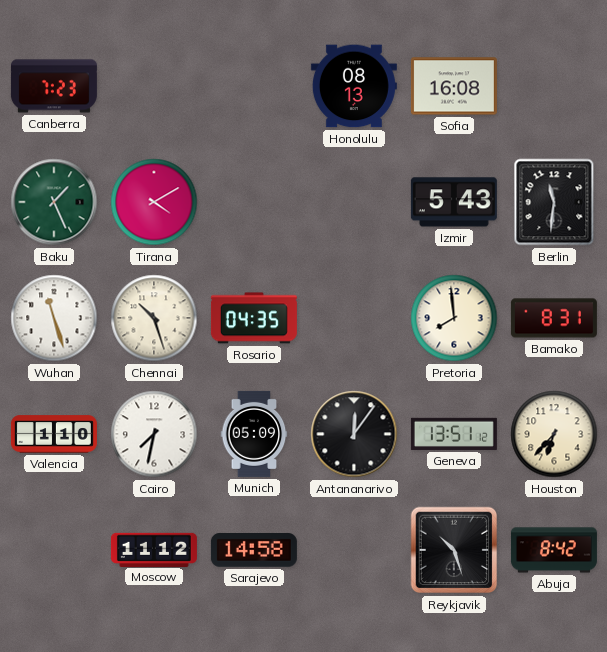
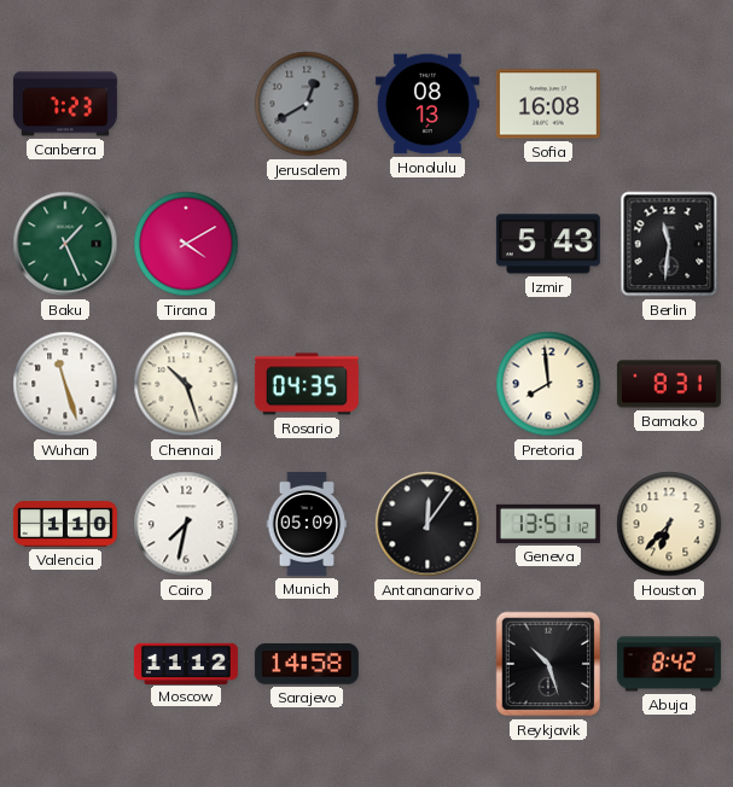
Jerusalem: none -> 12:40
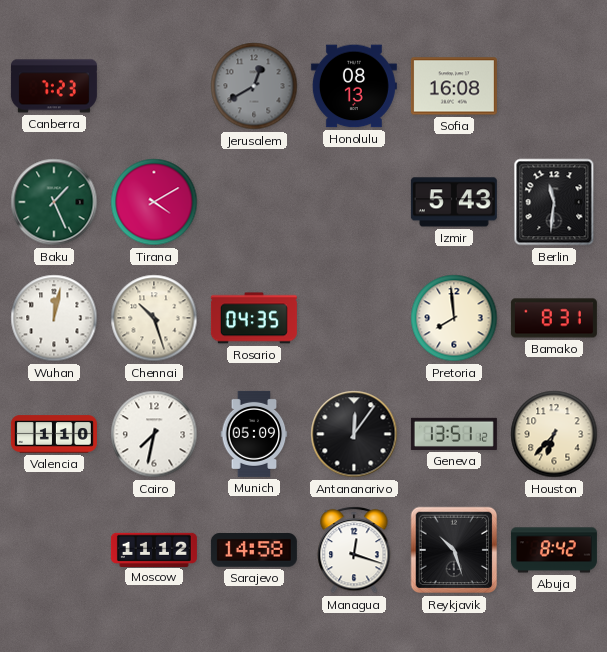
Wuhan: 11:27 -> 12:02
Managua: none -> 12:18
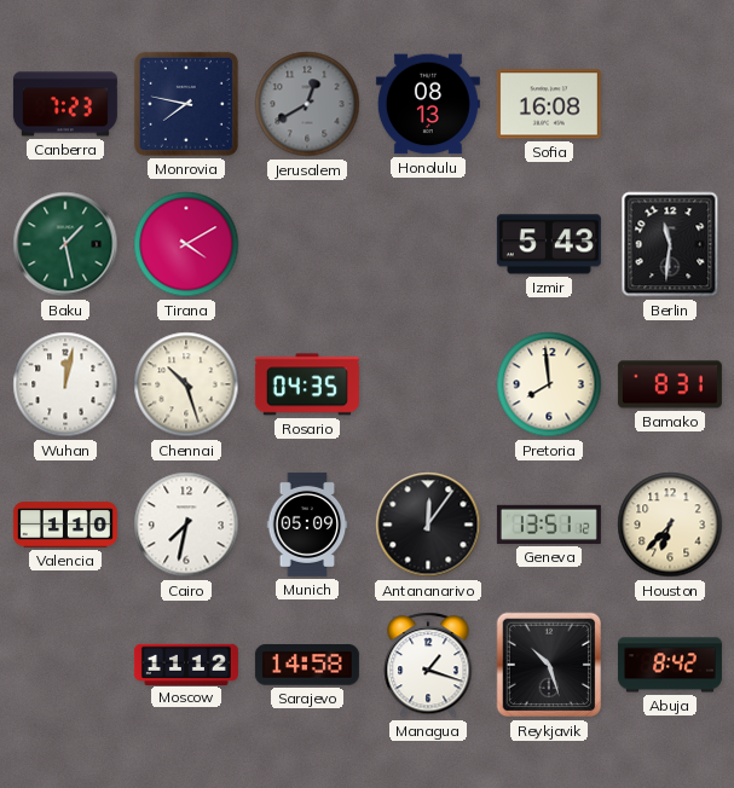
Monrovia: none -> 7:47
Baku: 1:26 -> 1:28
Managua: 12:18 -> 1:18
